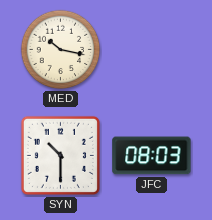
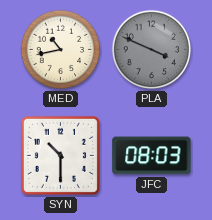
MED: 10:17 -> 10:43
PLA: none -> 3:49
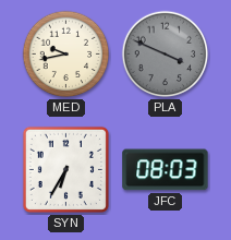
MED: 10:43 -> 9:43
SYN: 10:30 -> 6:35
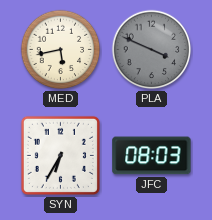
MED: 9:43 -> 5:43
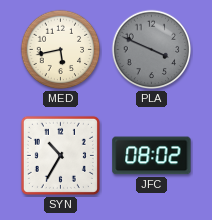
SYN: 6:35 -> 10:35
JFC: 08:03 -> 08:02
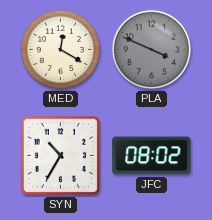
MED: 5:43 -> 12:20
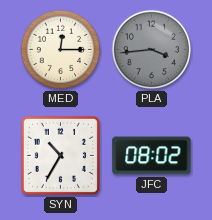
MED: 12:20 -> 12:15
PLA: 3:49 -> 3:44
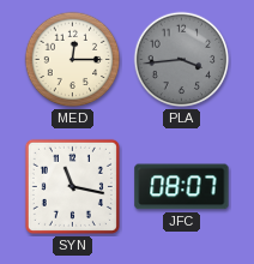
SYN: 10:35 -> 11:17
JFC: 08:02 -> 08:07
